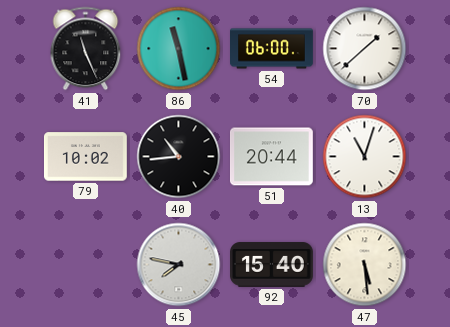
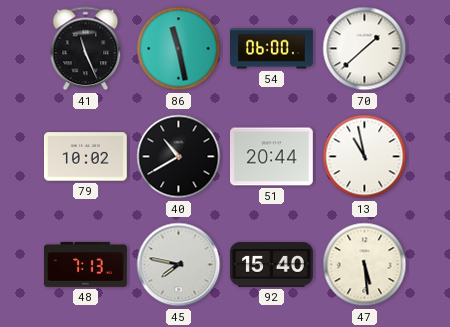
40: 10:44 -> 10:40
13: 11:03 -> 10:58
48: none -> 7:13
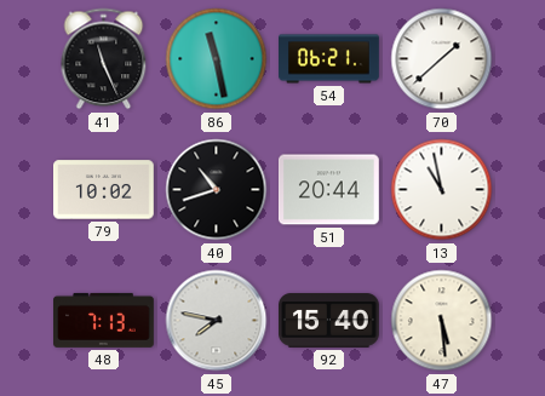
54: 06:00 -> 06:21
40: 10:40 -> 10:42
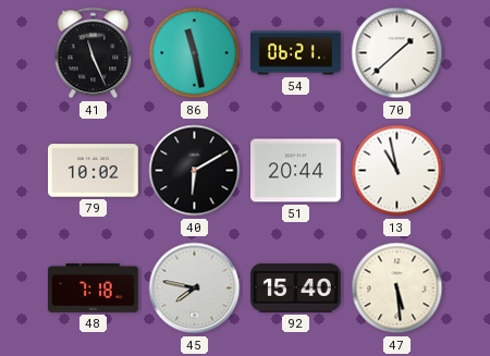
40: 10:42 -> 6:10
48: 7:13 -> 7:18
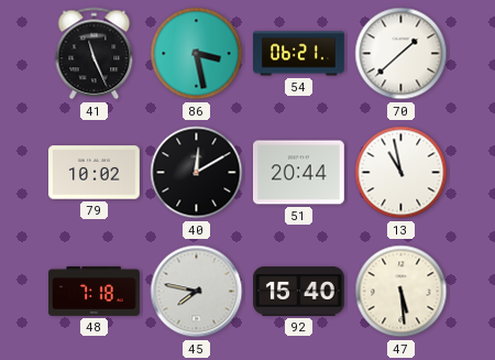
86: 11:28 -> 3:28
40: 6:10 -> 12:10
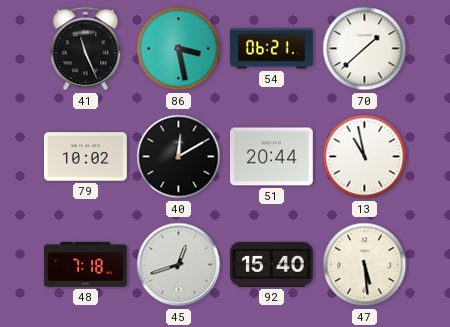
45: 7:47 -> 12:42
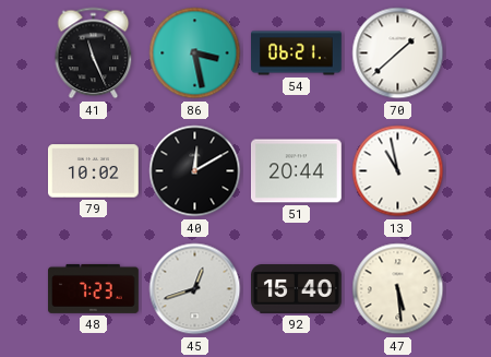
48: 7:18 -> 7:23
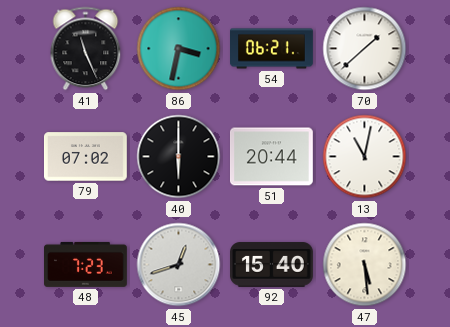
86: 3:28 -> 3:32
79: 10:02 -> 07:02
40: 12:10 -> 6:00
13: 10:58 -> 11:02
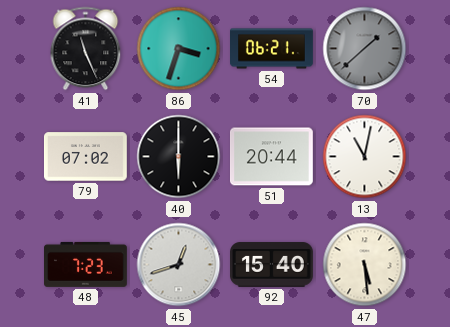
86: 3:32 -> 3:33
70 dial: white -> grey
